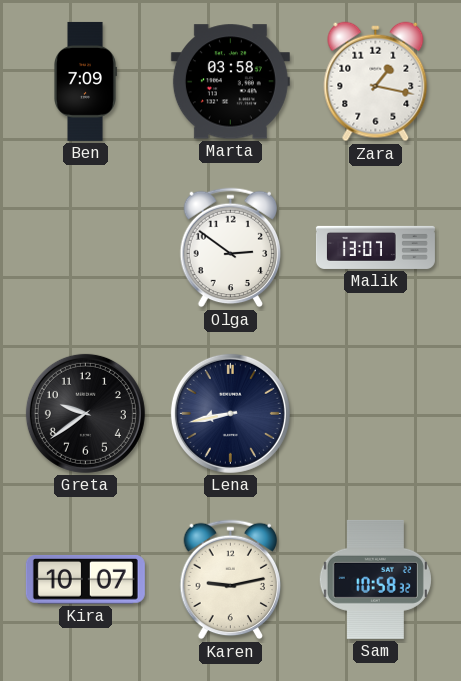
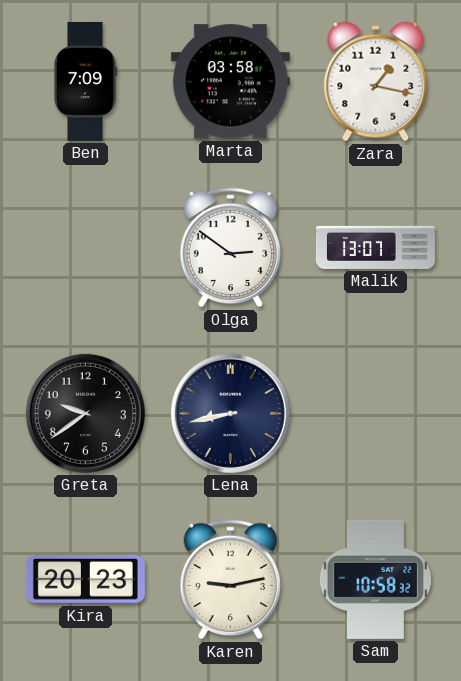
Kira: 10:07 -> 20:23
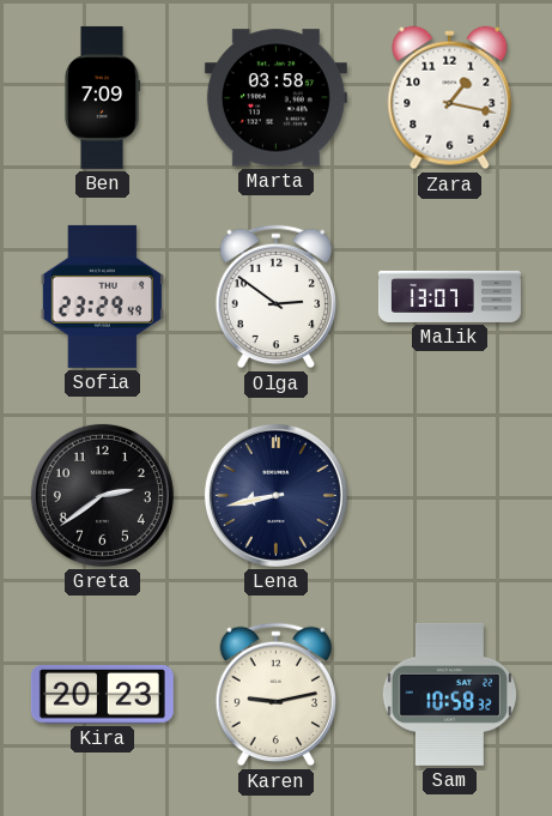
Sofia: none -> 23:29
Greta: 9:39 -> 2:39
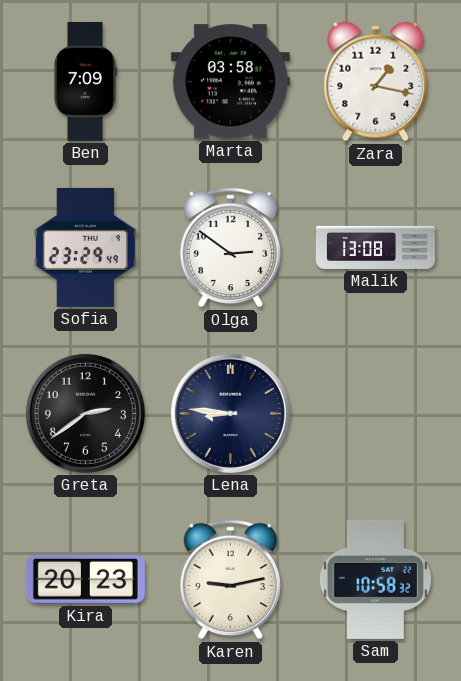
Malik: 13:07 -> 13:08
Lena: 8:43 -> 8:46
